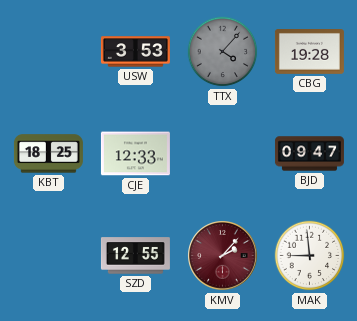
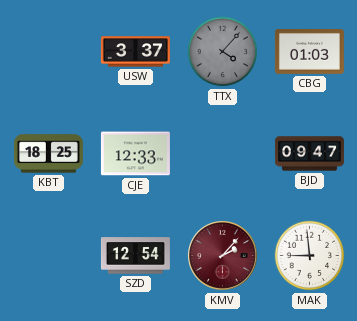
USW: 3:53 -> 3:37
CBG: 19:28 -> 01:03
SZD: 12:55 -> 12:54
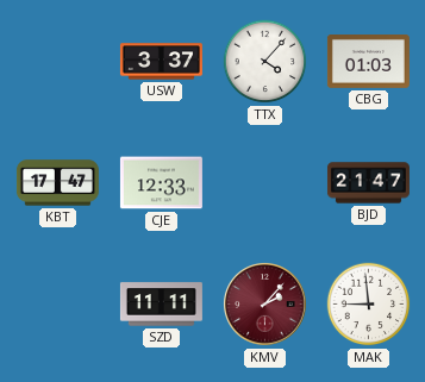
TTX dial: grey -> white
KBT: 18:25 -> 17:47
BJD: 09:47 -> 21:47
SZD: 12:54 -> 11:11
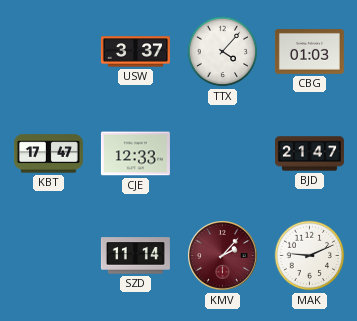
SZD: 11:11 -> 11:14
MAK: 8:59 -> 9:11
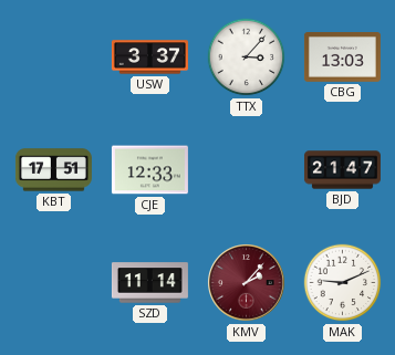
TTX: 4:07 -> 3:07
CBG: 01:03 -> 13:03
KBT: 17:47 -> 17:51
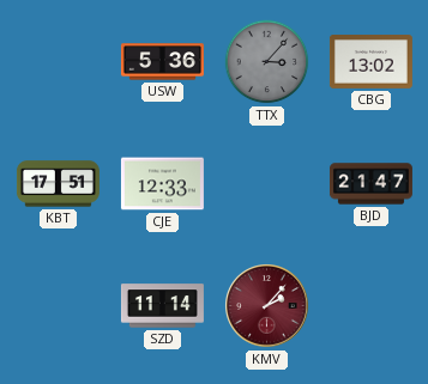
USW: 3:37 -> 5:36
TTX dial: white -> grey
CBG: 13:03 -> 13:02
MAK: 9:11 -> none
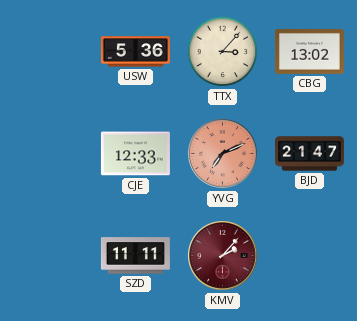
TTX dial: grey -> cream
KBT: 17:51 -> none
YVG: none -> 7:11
SZD: 11:14 -> 11:11
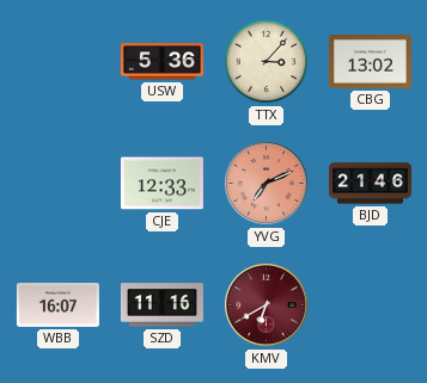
BJD: 21:47 -> 21:46
WBB: none -> 16:07
SZD: 11:11 -> 11:16
KMV: 2:07 -> 6:40
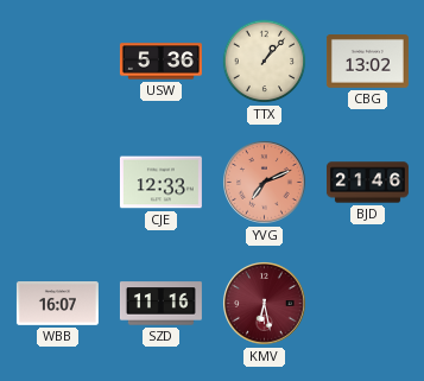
TTX: 3:07 -> 1:07
KMV: 6:40 -> 6:28
